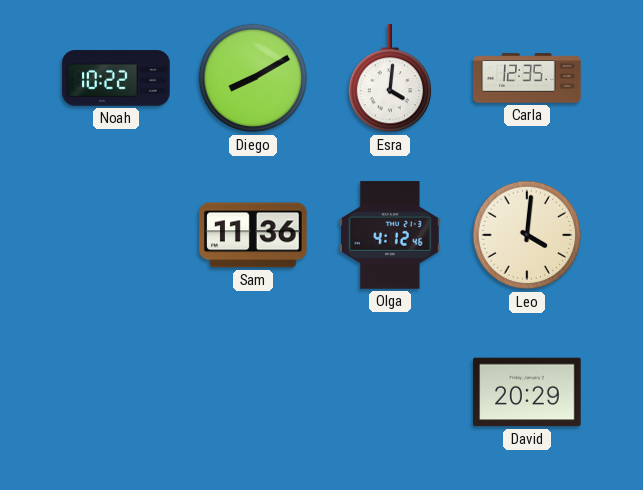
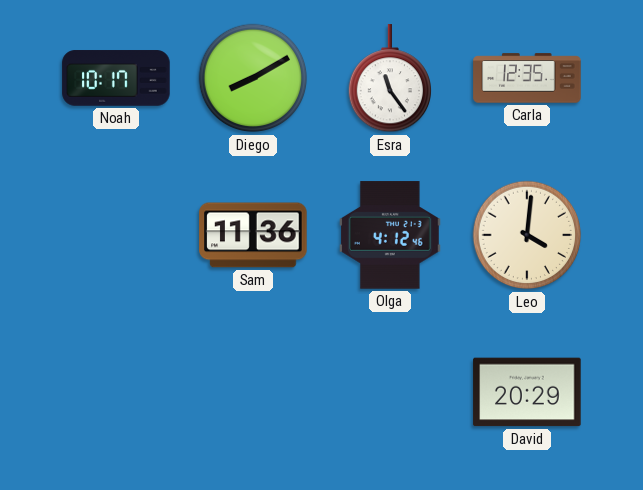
Noah: 10:22 -> 10:17
Esra: 4:01 -> 11:24
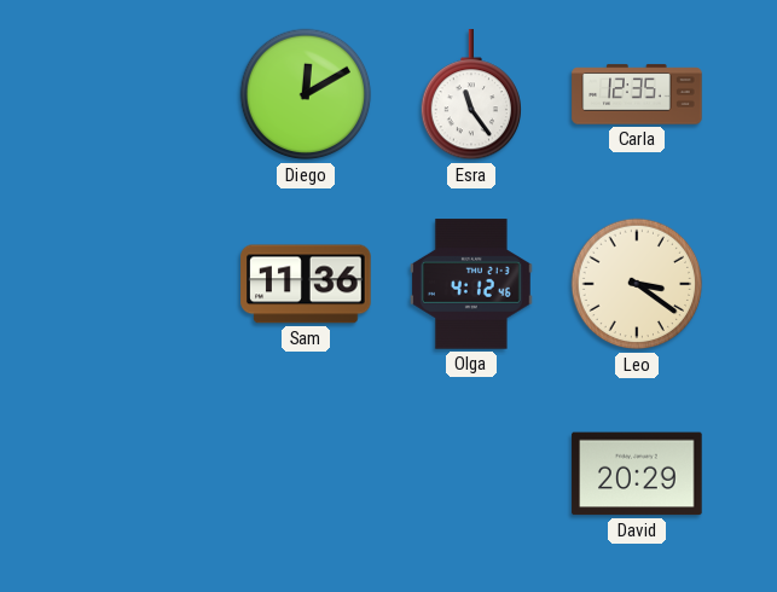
Noah: 10:17 -> none
Diego: 8:10 -> 12:10
Leo: 4:01 -> 3:21
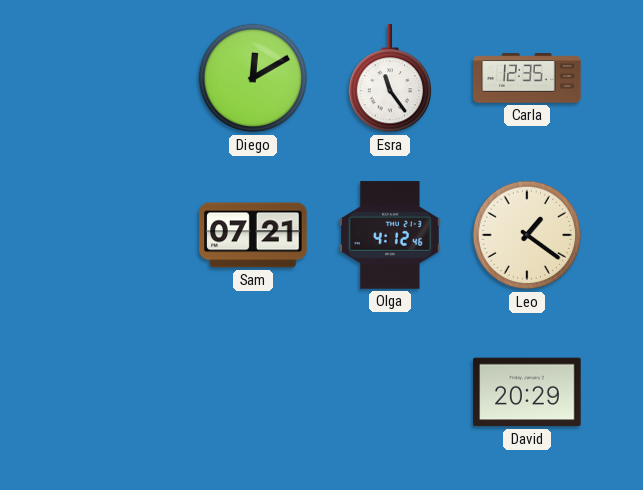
Sam: 11:36 -> 07:21
Leo: 3:21 -> 1:21
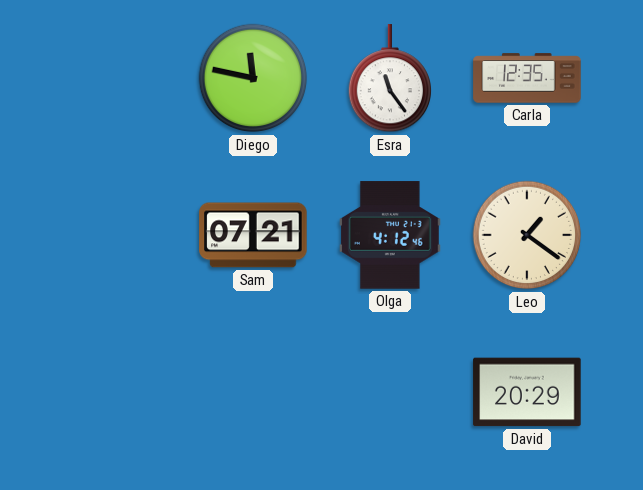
Diego: 12:10 -> 11:47
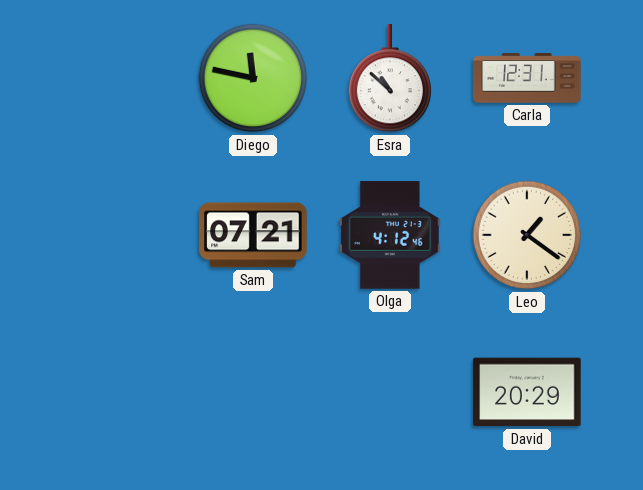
Esra: 11:24 -> 10:52
Carla: 12:35 -> 12:31
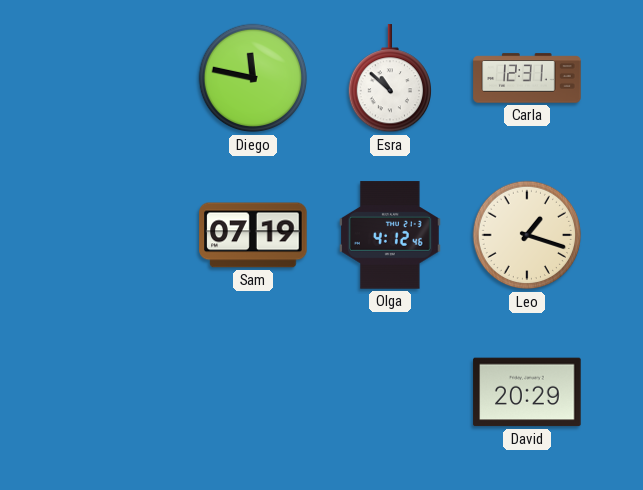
Sam: 07:21 -> 07:19
Leo: 1:21 -> 1:18
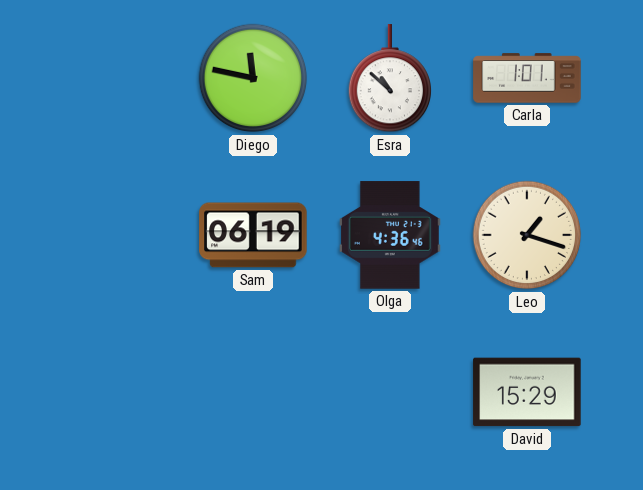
Carla: 12:31 -> 1:01
Sam: 07:19 -> 06:19
Olga: 4:12 -> 4:36
David: 20:29 -> 15:29
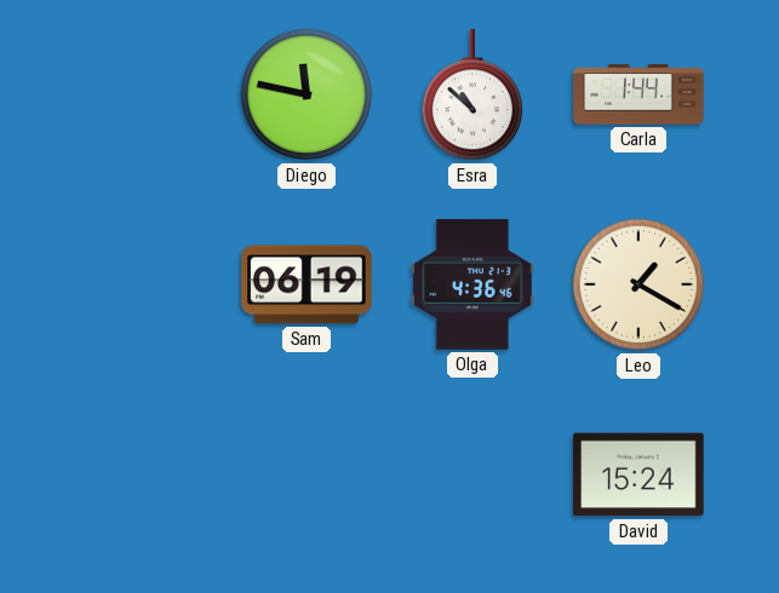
Carla: 1:01 -> 1:44
Leo: 1:18 -> 1:20
David: 15:29 -> 15:24
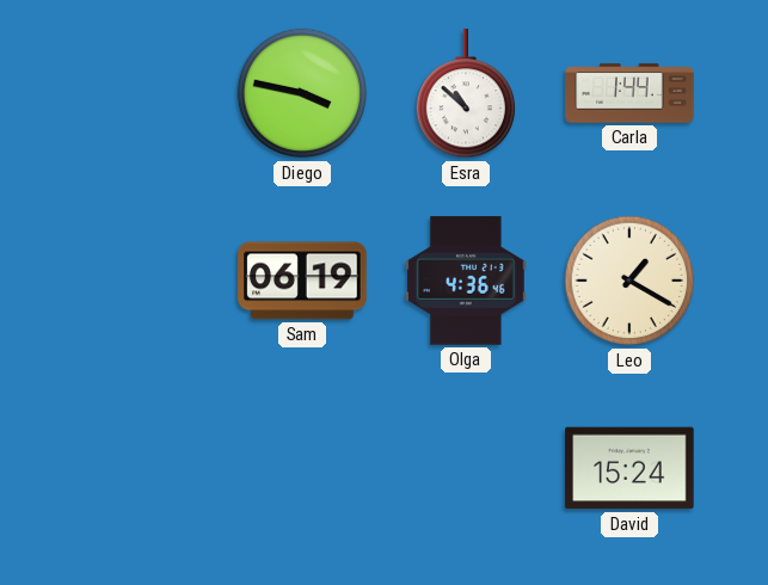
Diego: 11:47 -> 3:47
